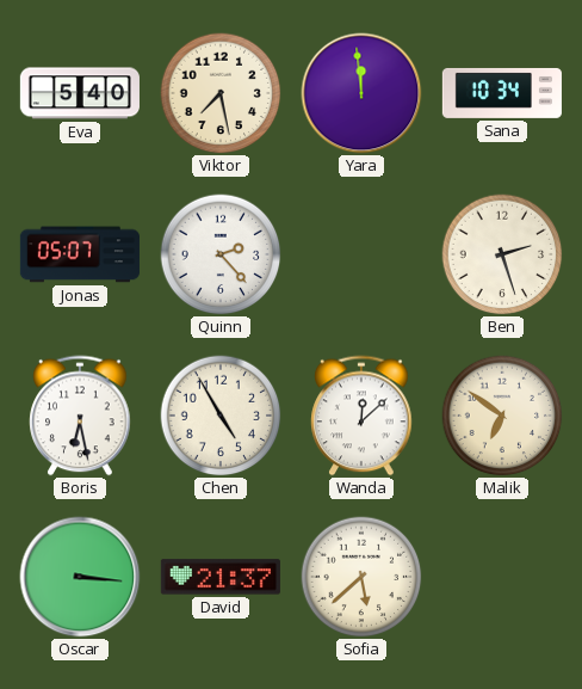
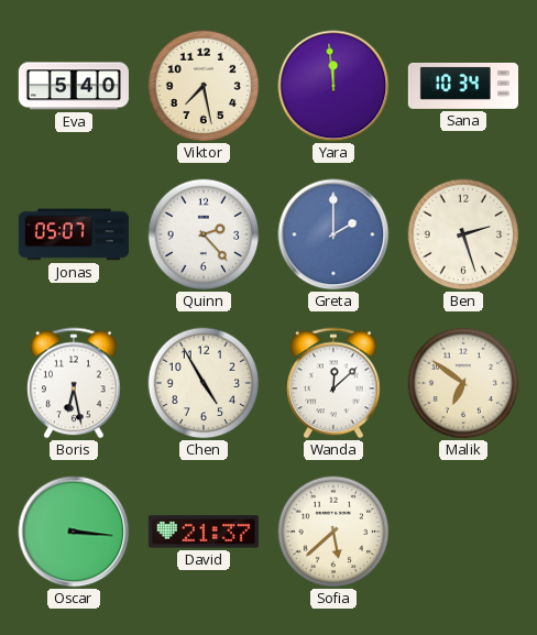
Greta: none -> 2:00
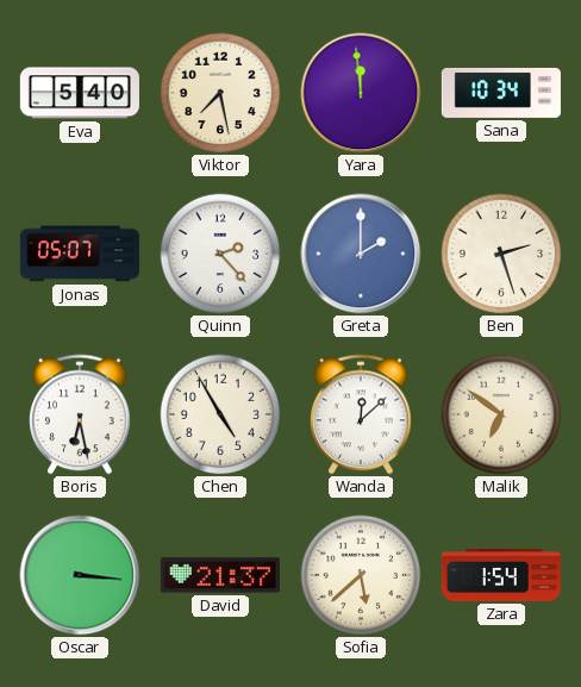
Zara: none -> 1:54
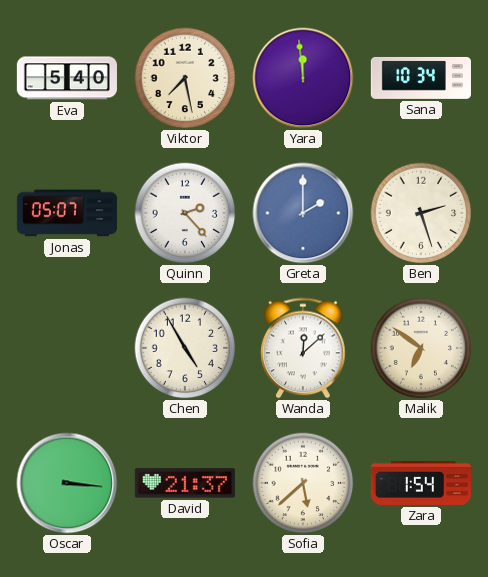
Boris: 6:28 -> none
